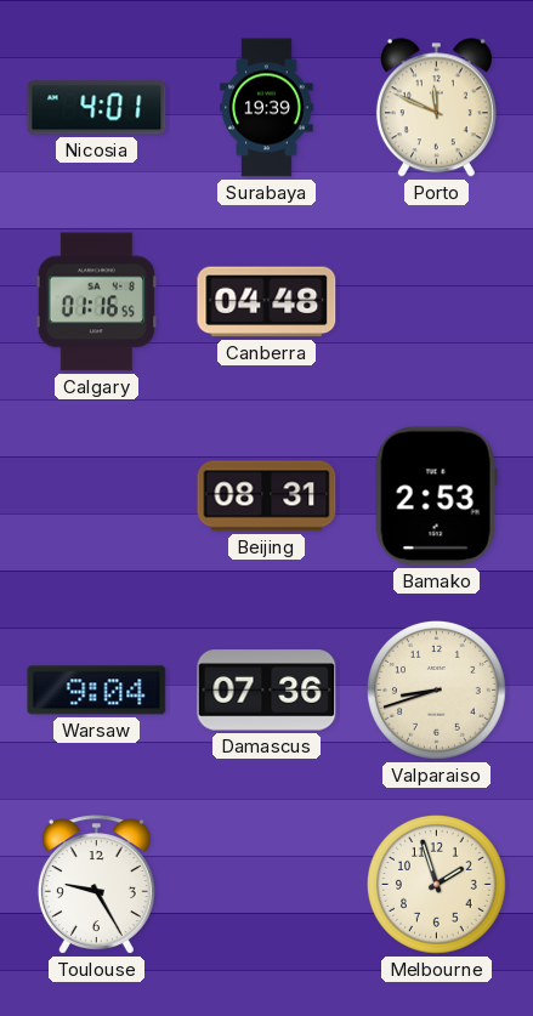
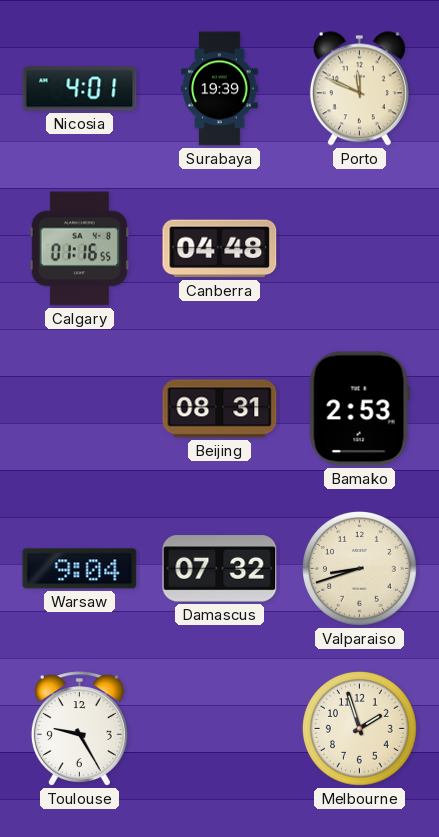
Damascus: 07:36 -> 07:32
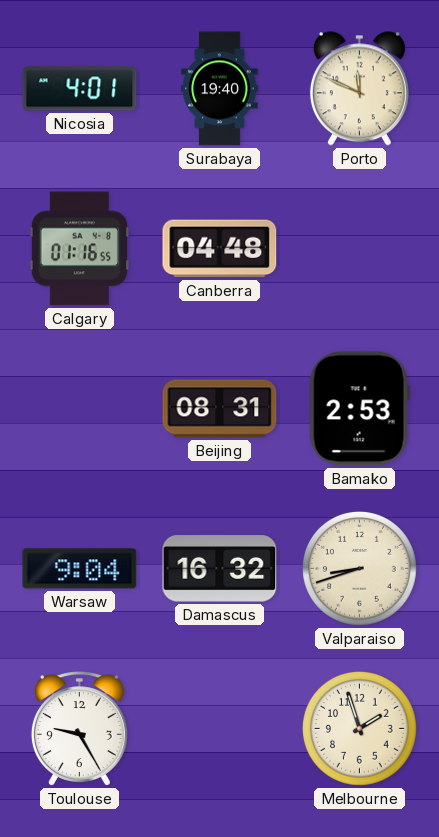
Surabaya: 19:39 -> 19:40
Damascus: 07:32 -> 16:32
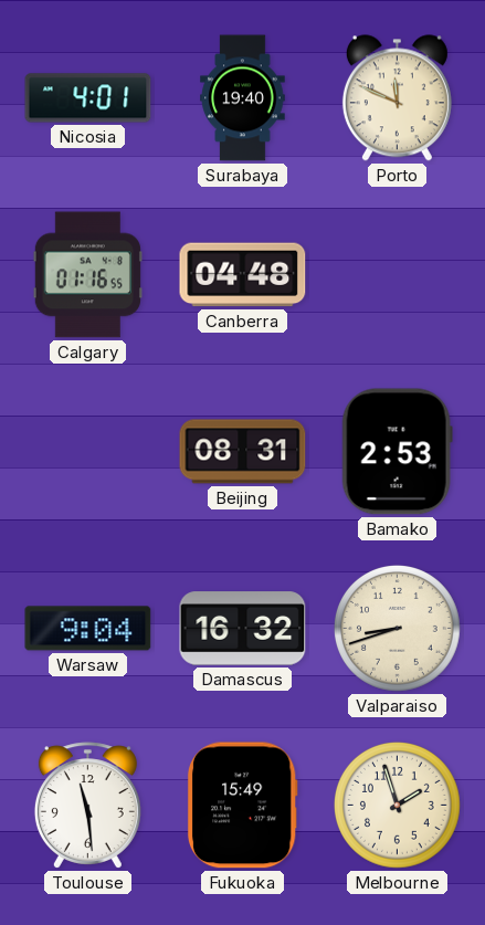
Toulouse: 9:25 -> 11:29
Fukuoka: none -> 15:49
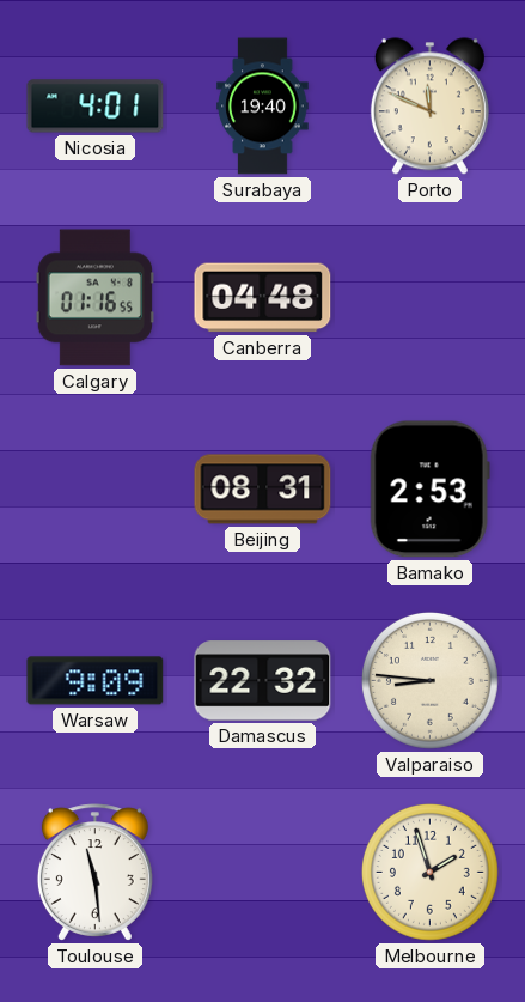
Warsaw: 9:04 -> 9:09
Damascus: 16:32 -> 22:32
Valparaiso: 8:42 -> 8:46
Fukuoka: 15:49 -> none
